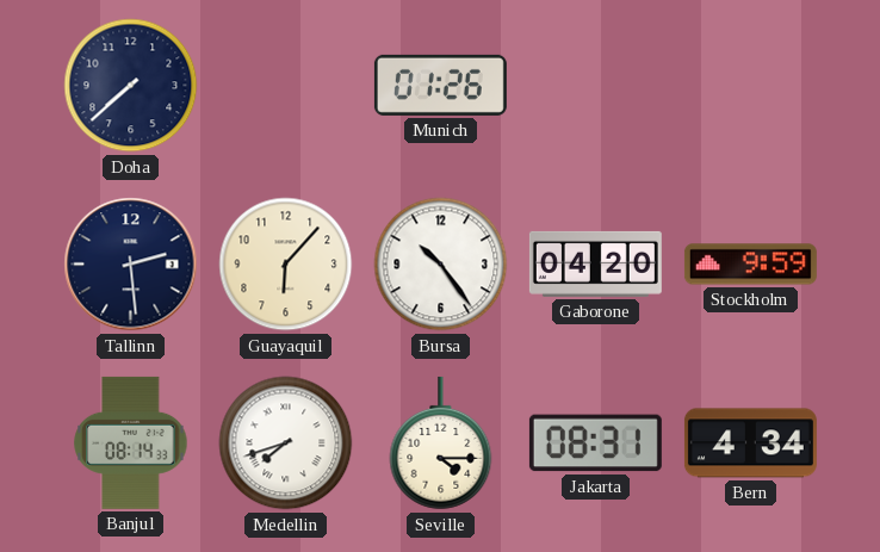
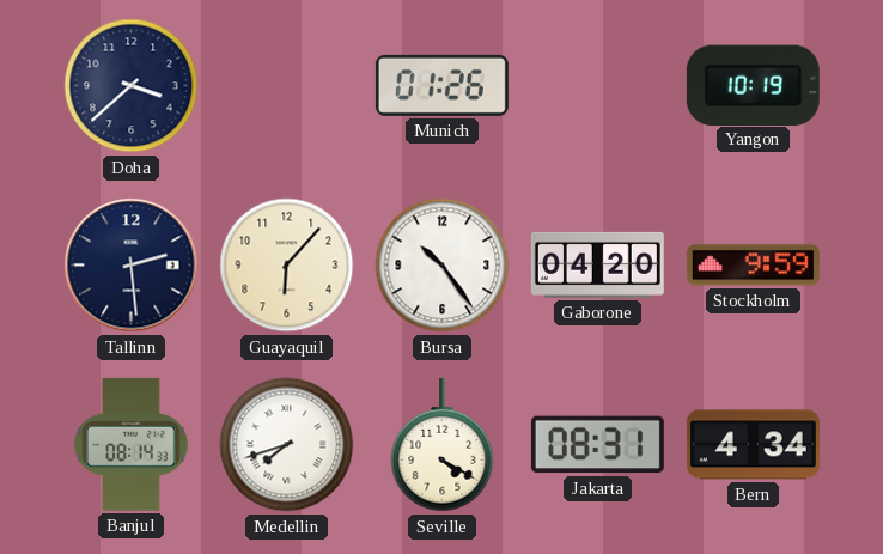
Doha: 7:38 -> 3:38
Yangon: none -> 10:19
Seville: 4:15 -> 4:20
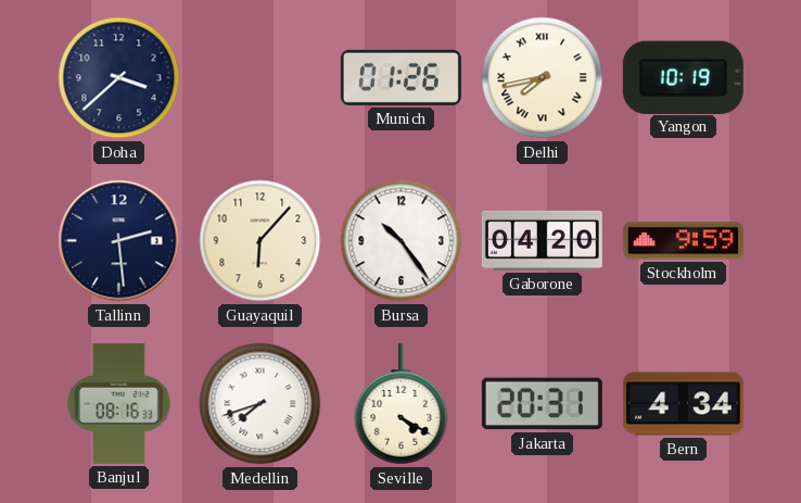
Delhi: none -> 7:43
Banjul: 08:14 -> 08:16
Jakarta: 08:31 -> 20:31
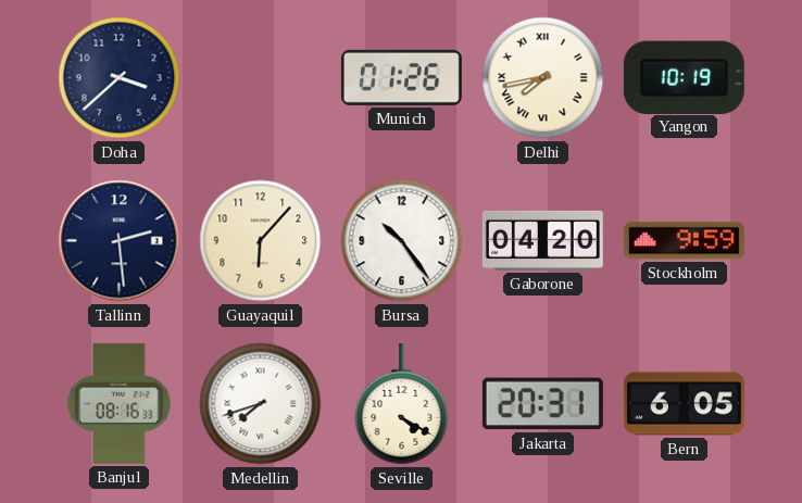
Bern: 4:34 -> 6:05
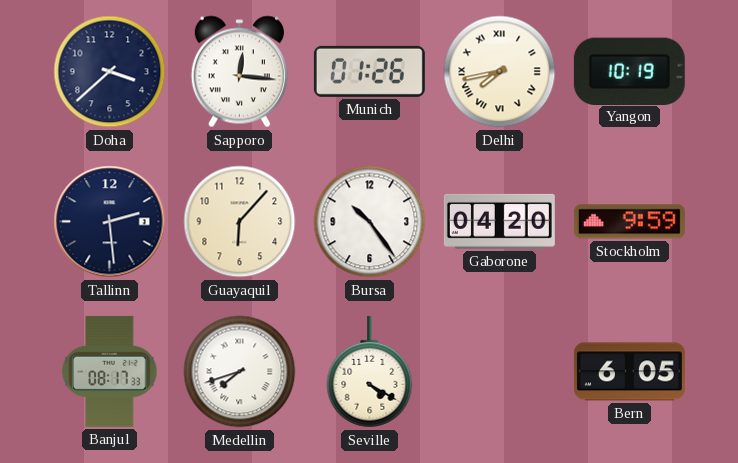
Sapporo: none -> 12:16
Banjul: 08:16 -> 08:17
Jakarta: 20:31 -> none
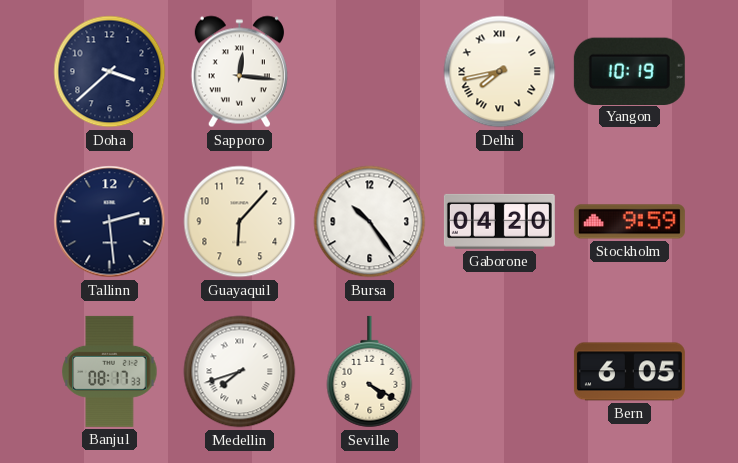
Munich: 01:26 -> none
